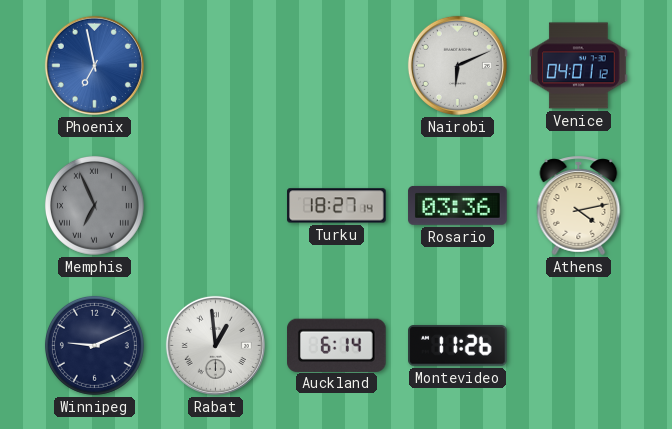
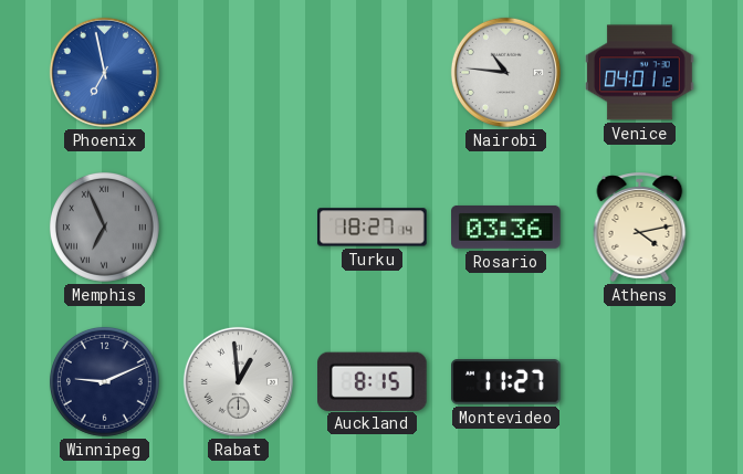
Nairobi: 6:11 -> 10:46
Auckland: 6:14 -> 8:15
Montevideo: 11:26 -> 11:27
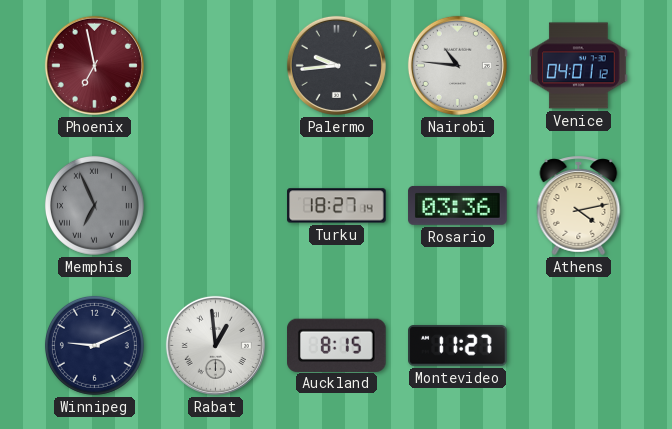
Phoenix dial: blue -> burgundy
Palermo: none -> 9:44
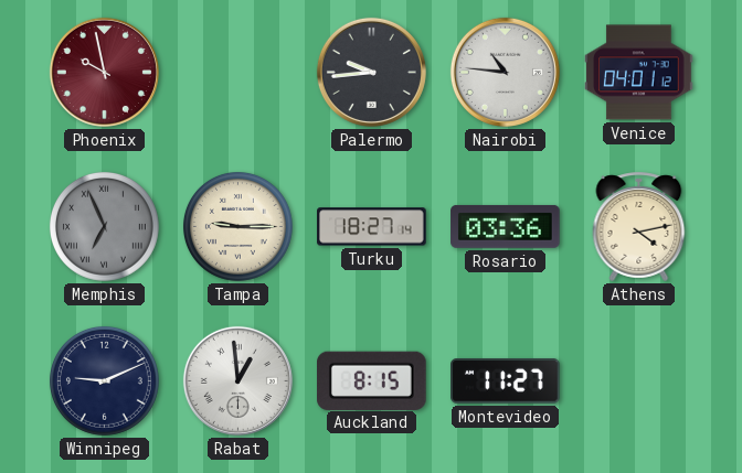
Phoenix: 6:58 -> 9:58
Tampa: none -> 9:15
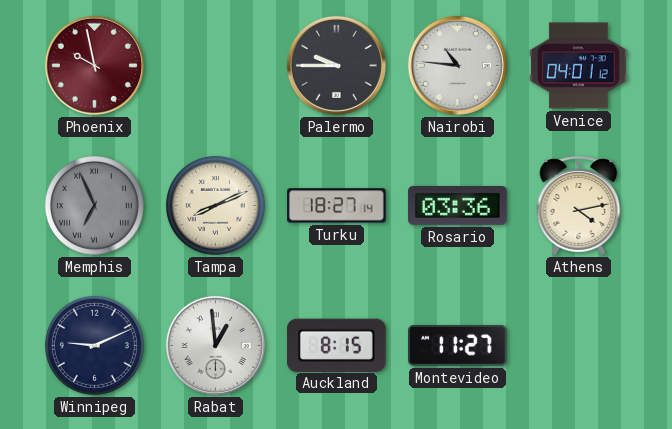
Palermo: 9:44 -> 9:45
Tampa: 9:15 -> 8:11
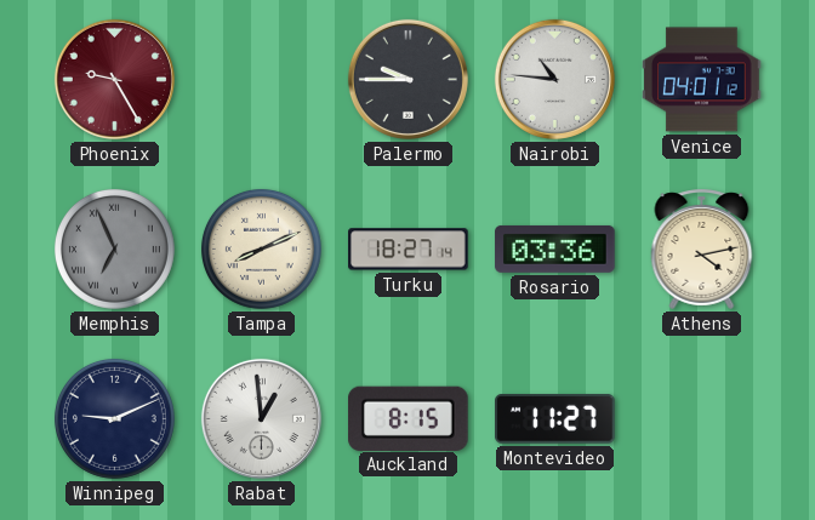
Phoenix: 9:58 -> 9:25
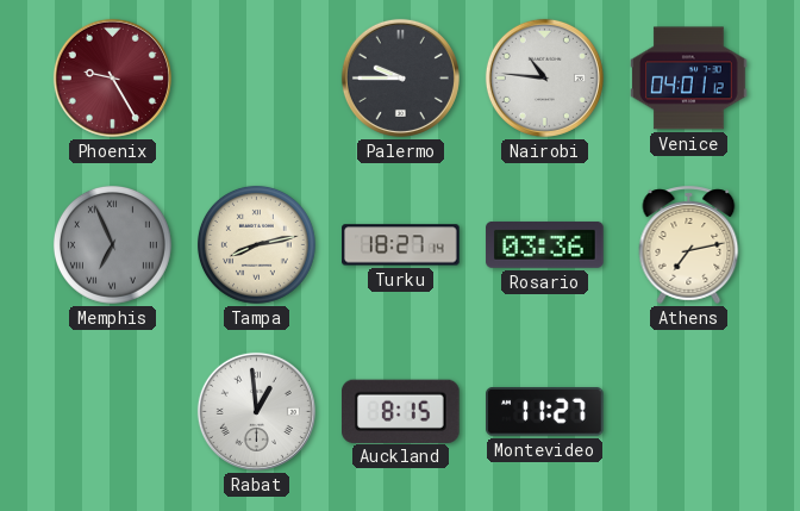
Tampa: 8:11 -> 8:13
Athens: 4:13 -> 7:13
Winnipeg: 9:11 -> none
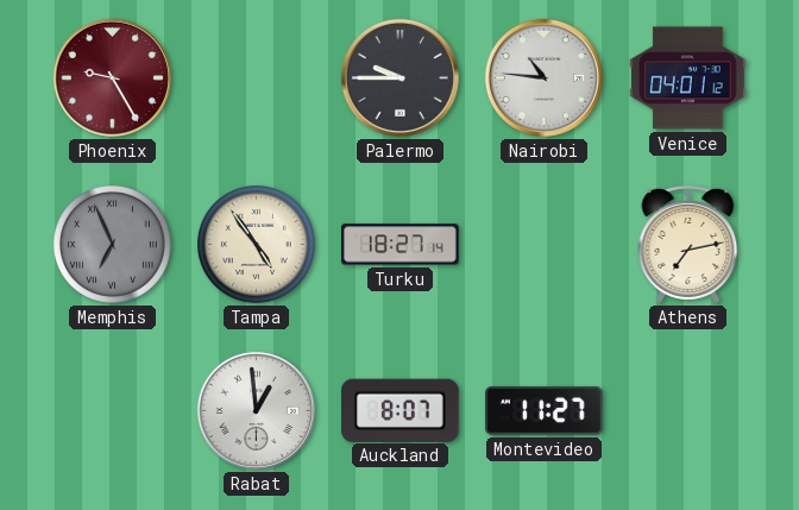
Tampa: 8:13 -> 4:54
Rosario: 03:36 -> none
Auckland: 8:15 -> 8:07
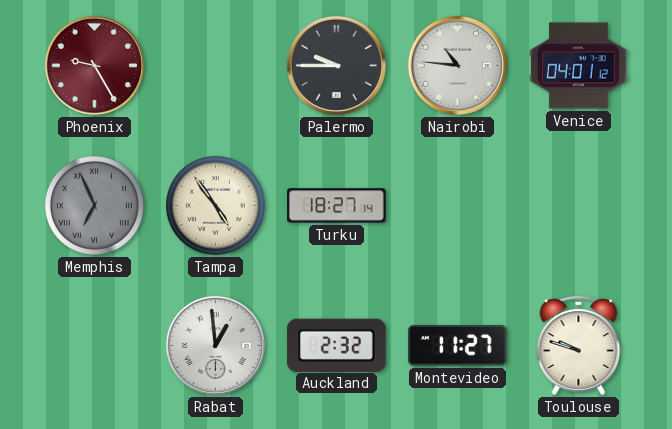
Athens: 7:13 -> none
Auckland: 8:07 -> 2:32
Toulouse: none -> 9:48
